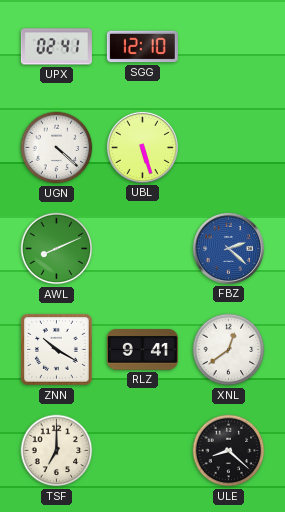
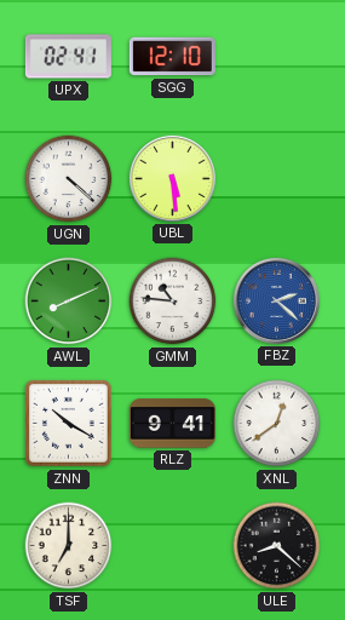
UBL: 5:27 -> 5:29
GMM: none -> 10:46
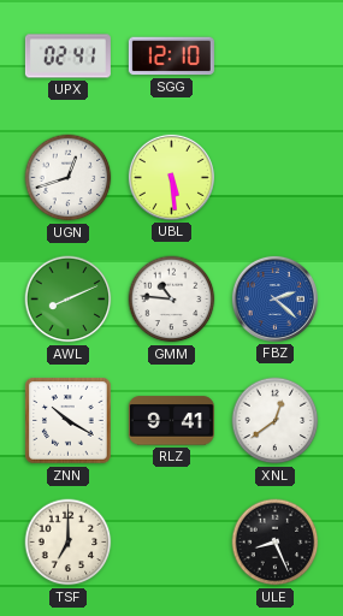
UGN: 4:22 -> 12:42
ULE: 8:22 -> 8:26
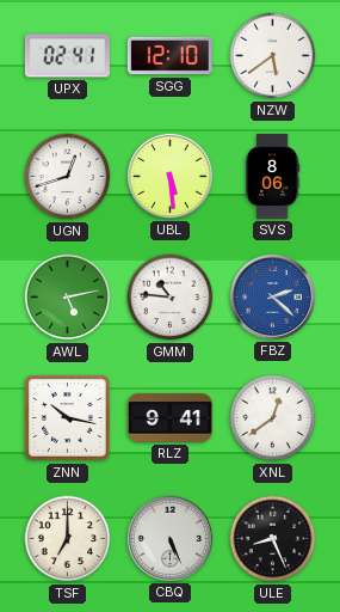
NZW: none -> 5:39
SVS: none -> 8:06
AWL: 8:11 -> 5:13
ZNN: 10:20 -> 10:17
CBQ: none -> 5:26
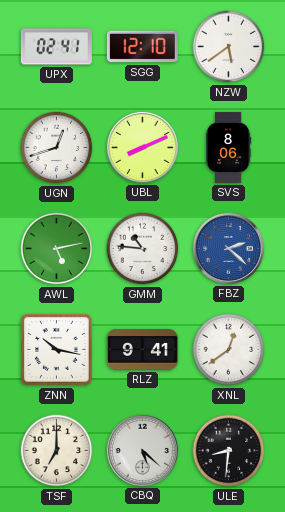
UBL: 5:29 -> 8:11
CBQ: 5:26 -> 5:22
ULE: 8:26 -> 8:31
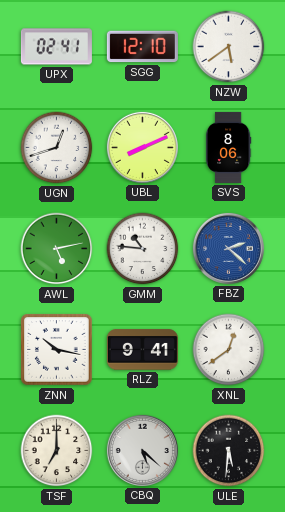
ULE: 8:31 -> 5:31
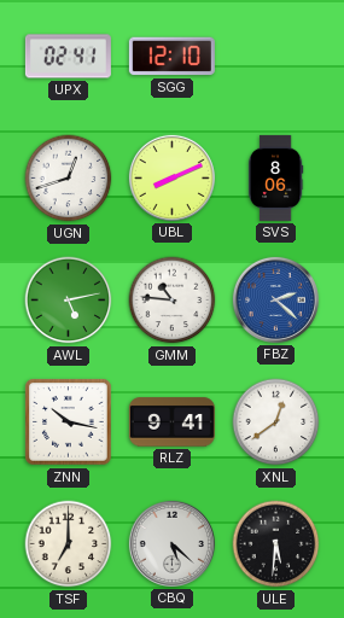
NZW: 5:39 -> none
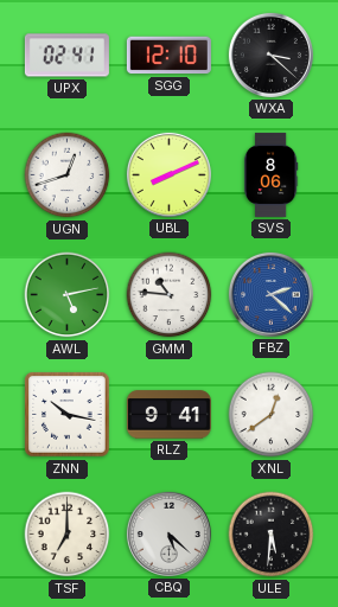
WXA: none -> 3:22
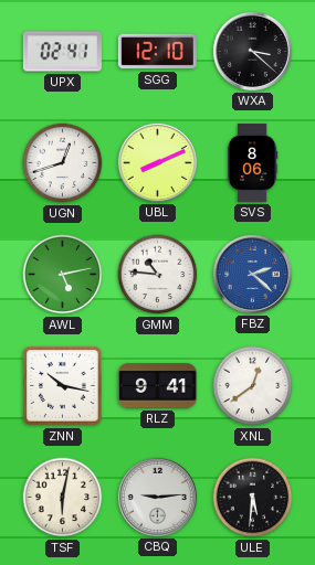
TSF: 7:00 -> 6:02
CBQ: 5:22 -> 9:14
